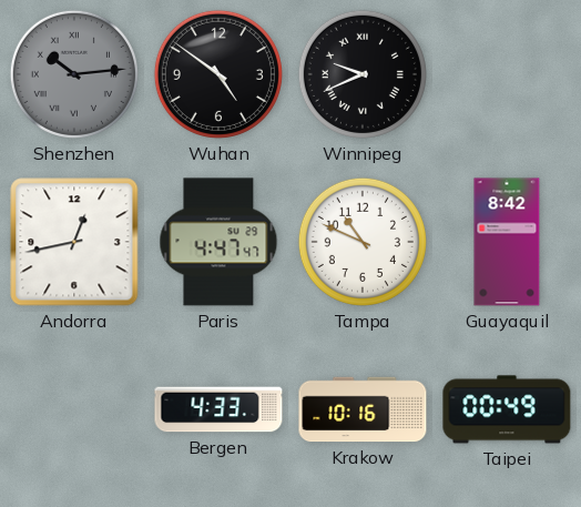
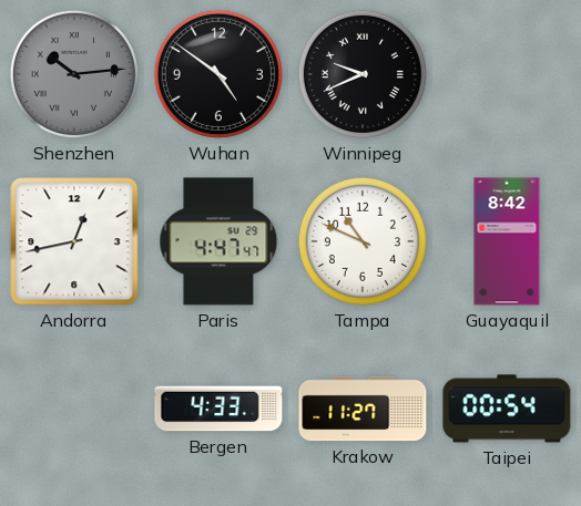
Krakow: 10:16 -> 11:27
Taipei: 00:49 -> 00:54
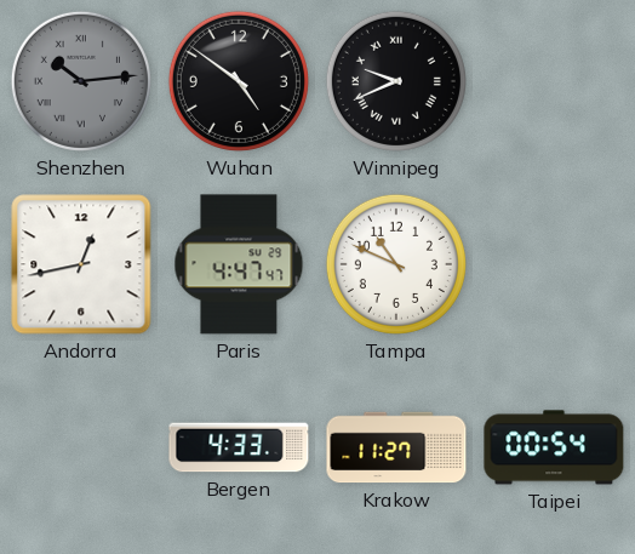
Guayaquil: 8:42 -> none
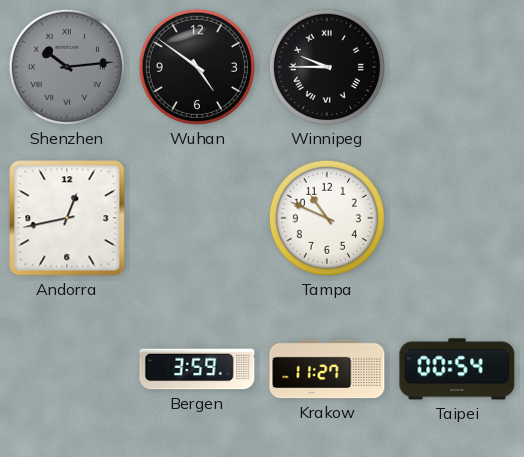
Winnipeg: 9:41 -> 9:45
Paris: 4:47 -> none
Bergen: 4:33 -> 3:59
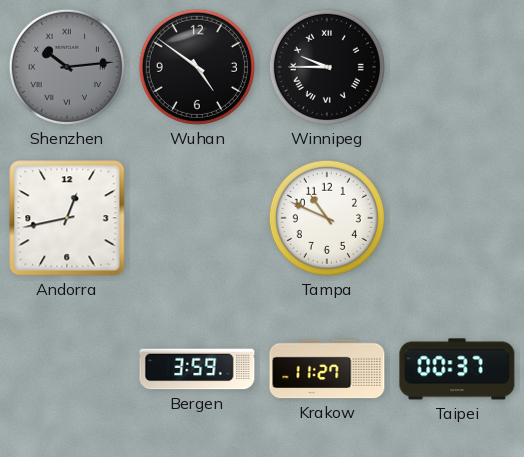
Taipei: 00:54 -> 00:37
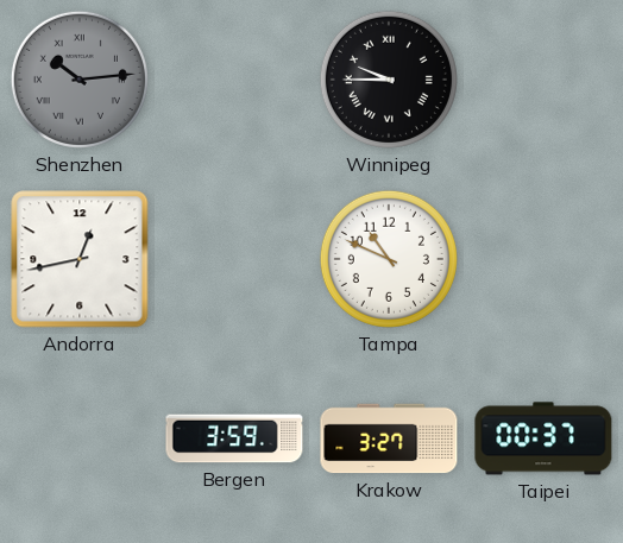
Wuhan: 4:51 -> none
Krakow: 11:27 -> 3:27
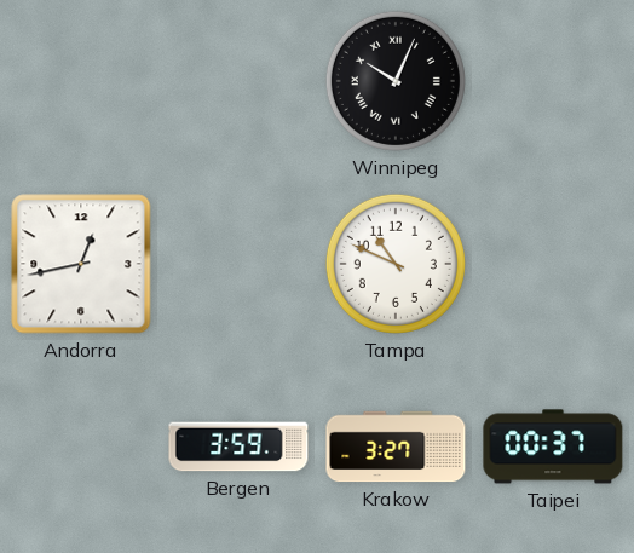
Shenzhen: 10:14 -> none
Winnipeg: 9:45 -> 10:04
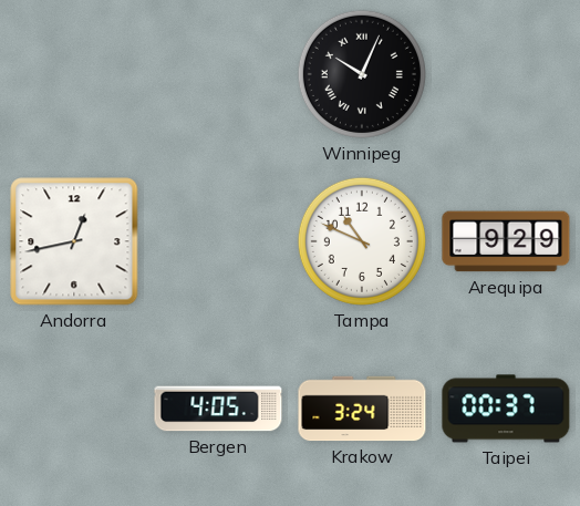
Arequipa: none -> 9:29
Bergen: 3:59 -> 4:05
Krakow: 3:27 -> 3:24
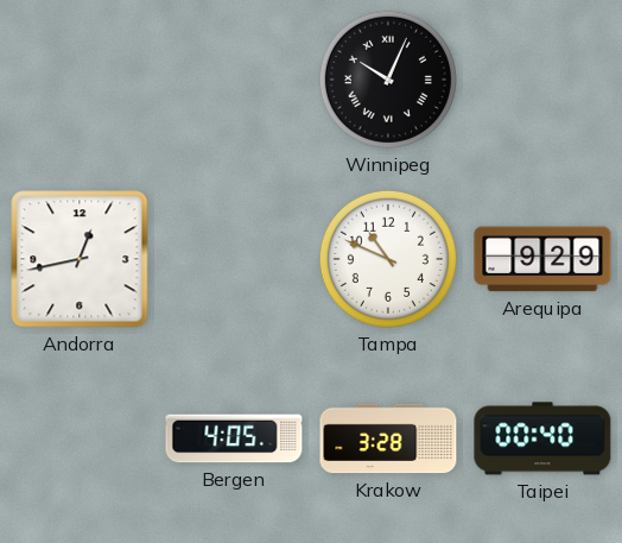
Krakow: 3:24 -> 3:28
Taipei: 00:37 -> 00:40
